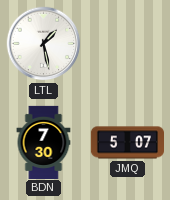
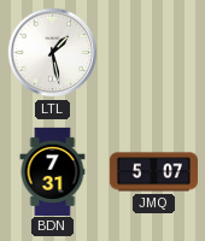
BDN: 7:30 -> 7:31
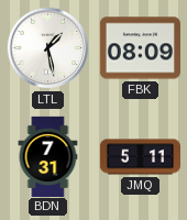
FBK: none -> 08:09
JMQ: 5:07 -> 5:11
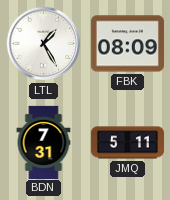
LTL: 1:28 -> 1:25
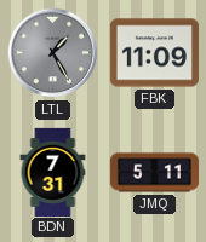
LTL dial: white -> grey
FBK: 08:09 -> 11:09
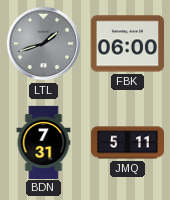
LTL: 1:25 -> 1:42
FBK: 11:09 -> 06:00
